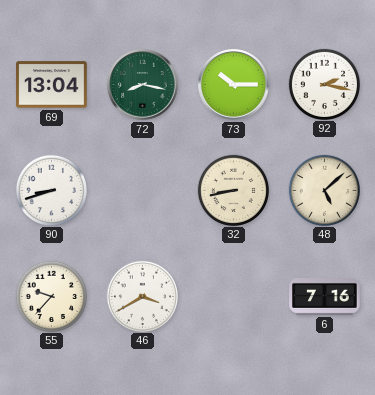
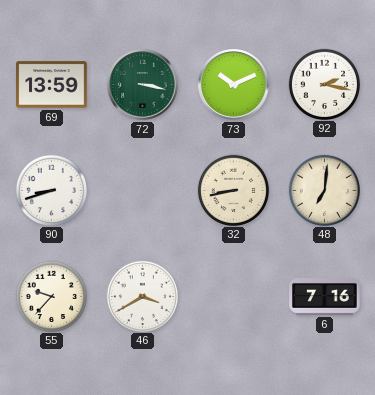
69: 13:04 -> 13:59
72: 8:17 -> 3:17
73: 10:15 -> 10:11
48: 5:08 -> 7:01
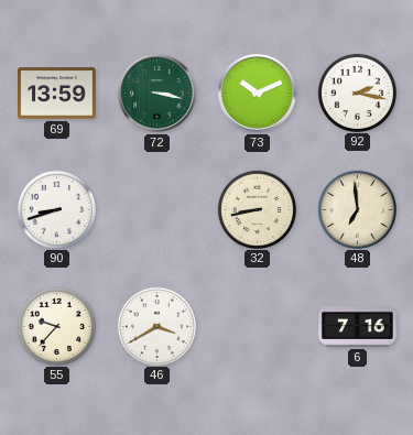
48: 7:01 -> 6:59
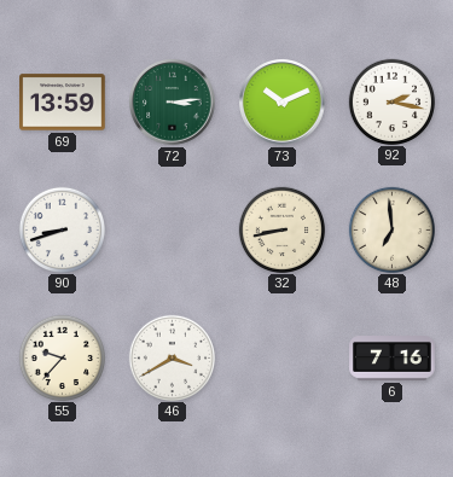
72: 3:17 -> 3:14
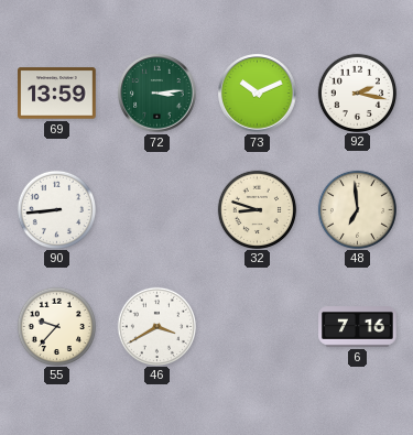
90: 8:42 -> 8:44
32: 8:43 -> 8:48
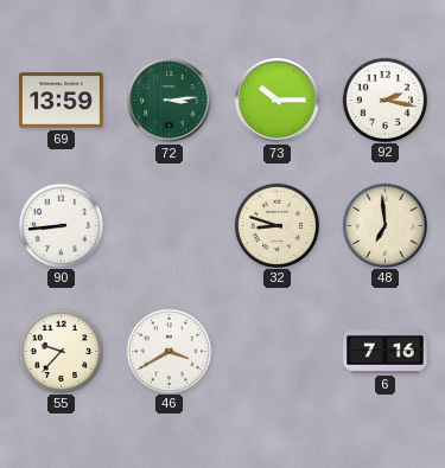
73: 10:11 -> 10:15
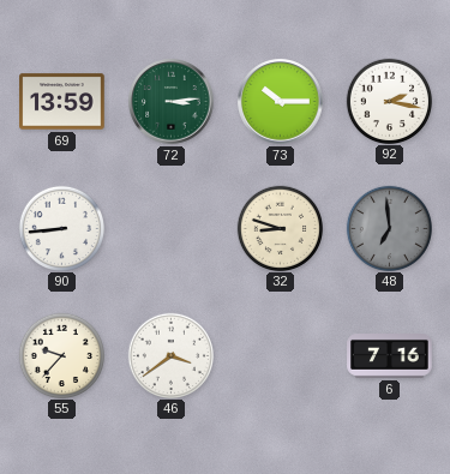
48 dial: cream -> grey
46: 3:40 -> 3:39
